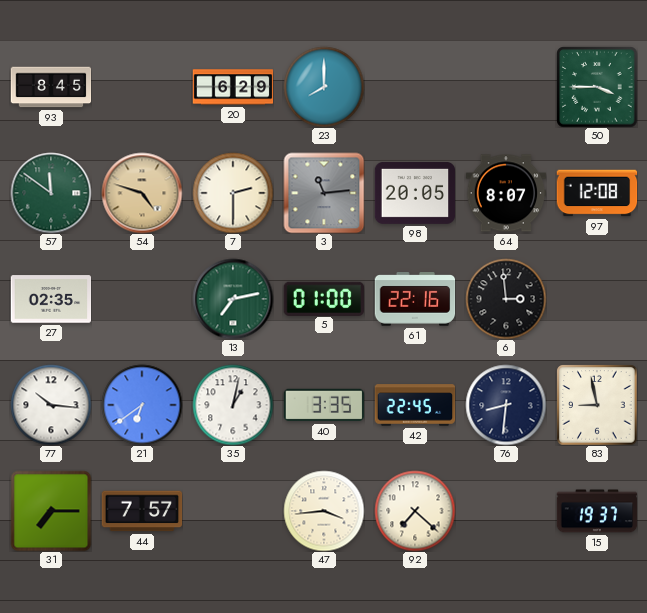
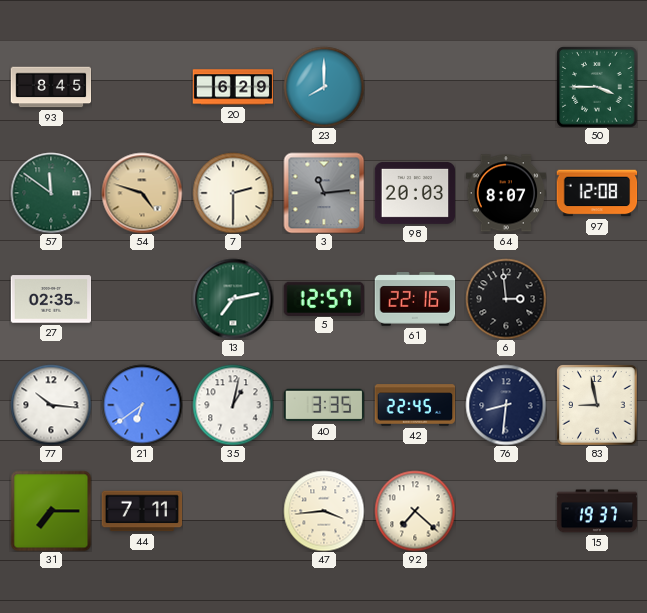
98: 20:05 -> 20:03
5: 01:00 -> 12:57
44: 7:57 -> 7:11
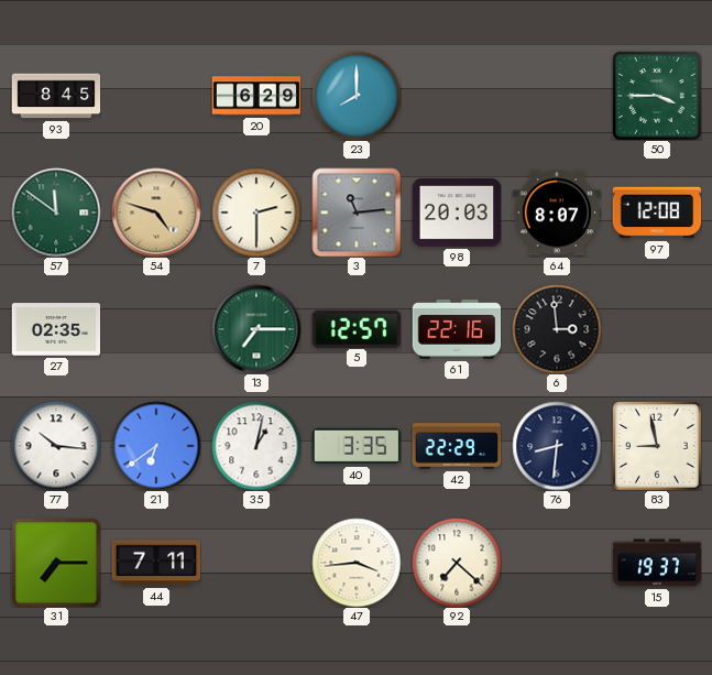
13: 7:13 -> 7:15
42: 22:45 -> 22:29
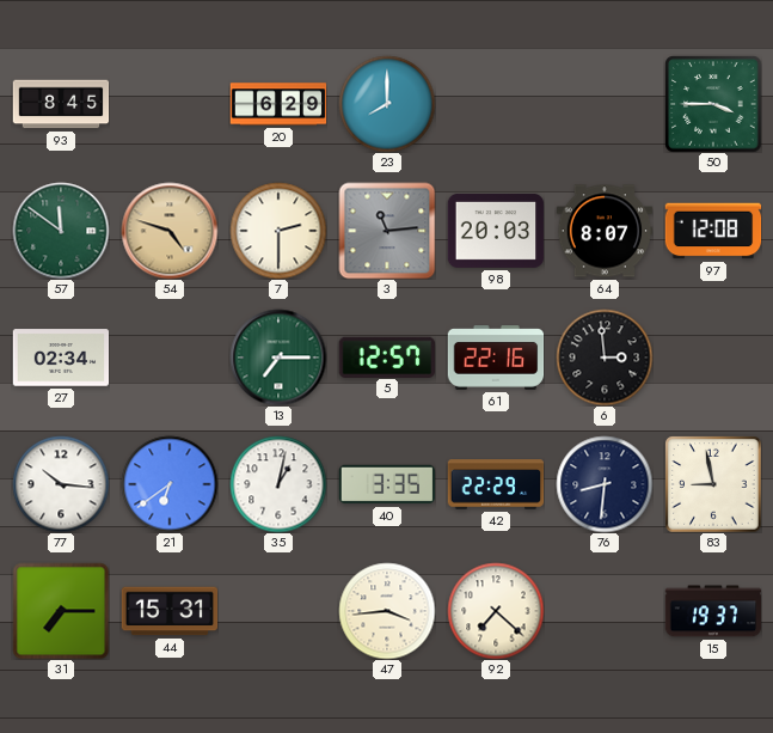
27: 02:35 -> 02:34
44: 7:11 -> 15:31
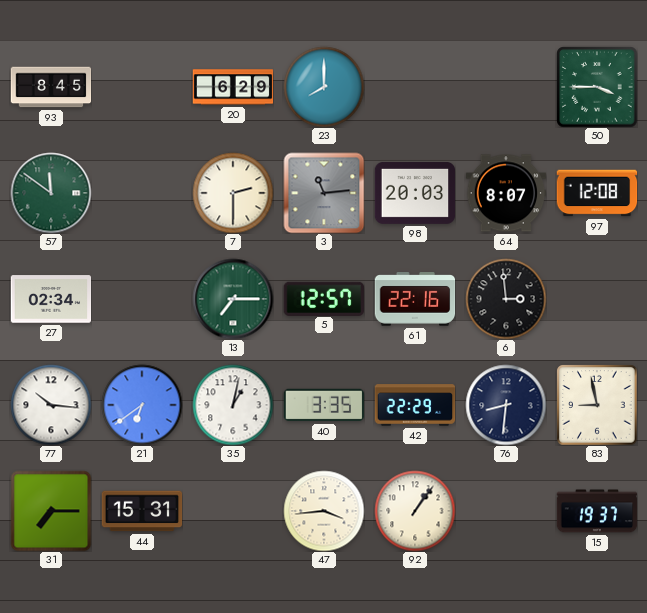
54: 4:48 -> none
92: 7:22 -> 1:06
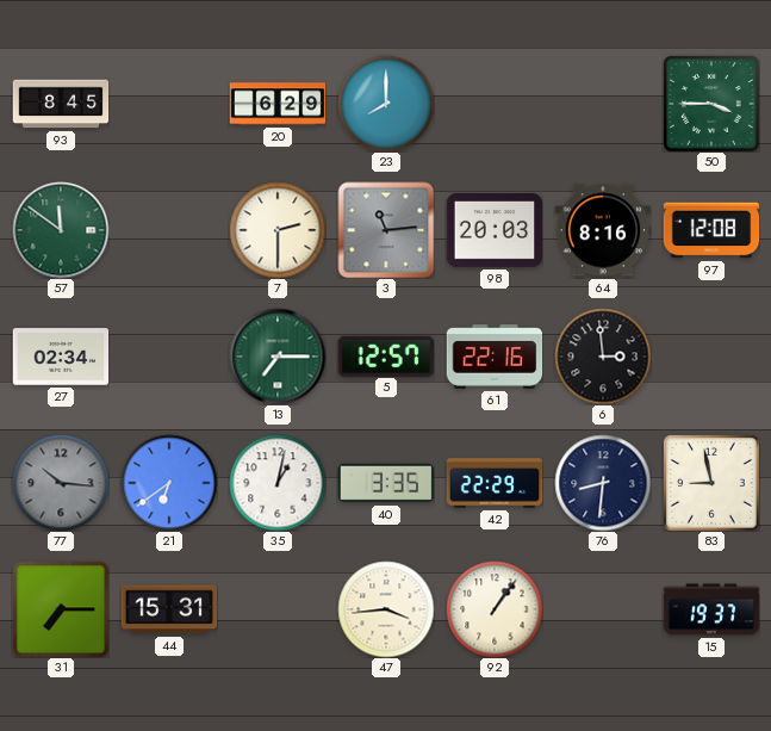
64: 8:07 -> 8:16
77 dial: white -> grey
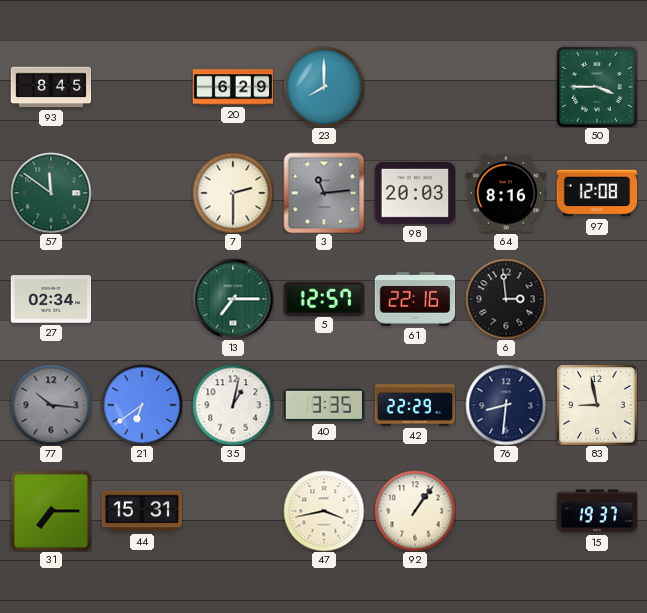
47: 3:44 -> 3:43
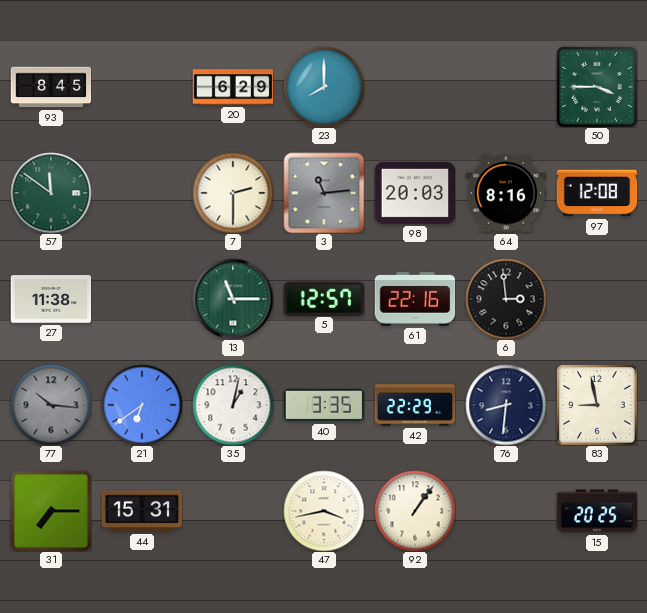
27: 02:34 -> 11:38
13: 7:15 -> 11:15
15: 19:37 -> 20:25
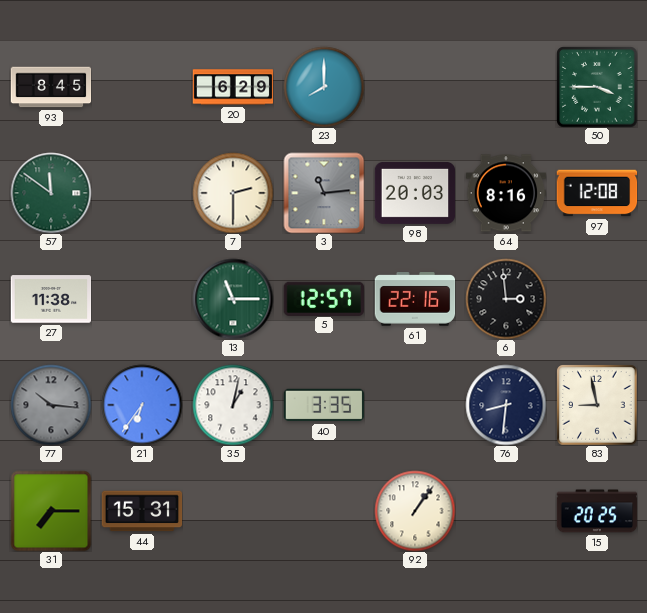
21: 6:39 -> 6:36
42: 22:29 -> none
47: 3:43 -> none
